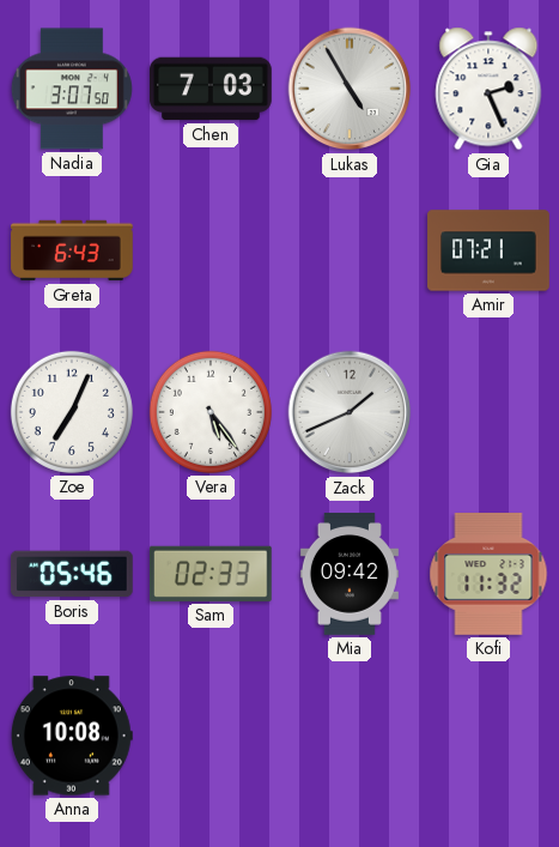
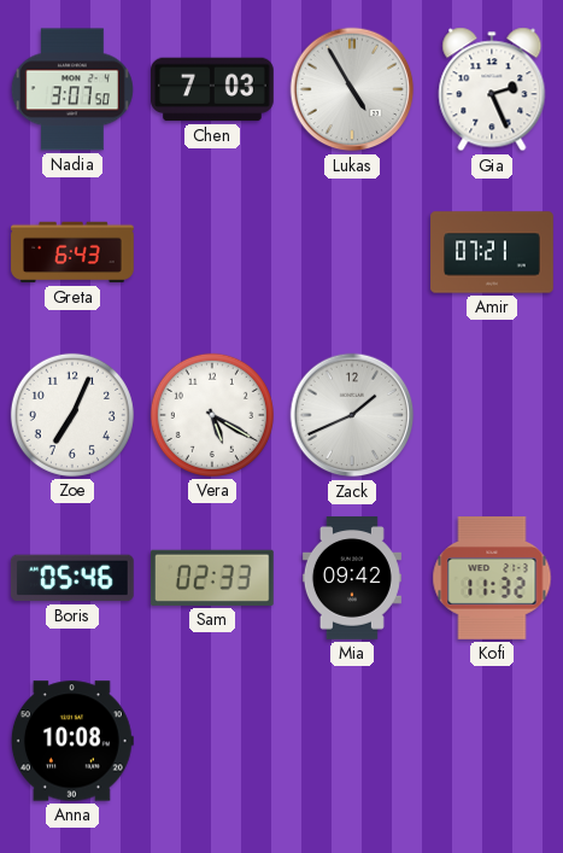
Vera: 5:24 -> 5:20
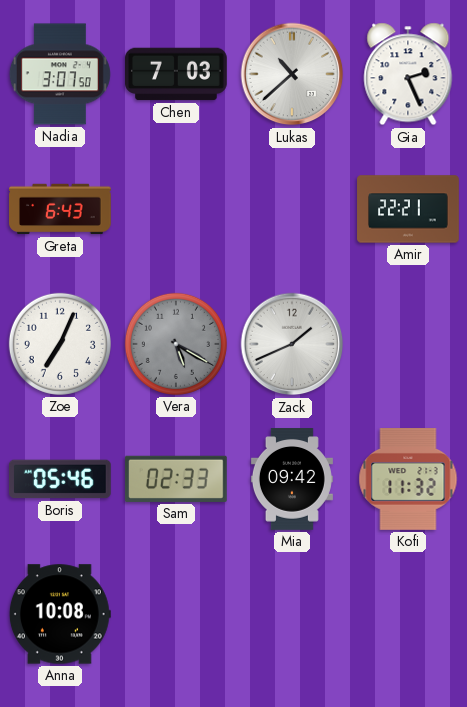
Lukas: 4:55 -> 10:38
Amir: 07:21 -> 22:21
Vera dial: white -> grey
